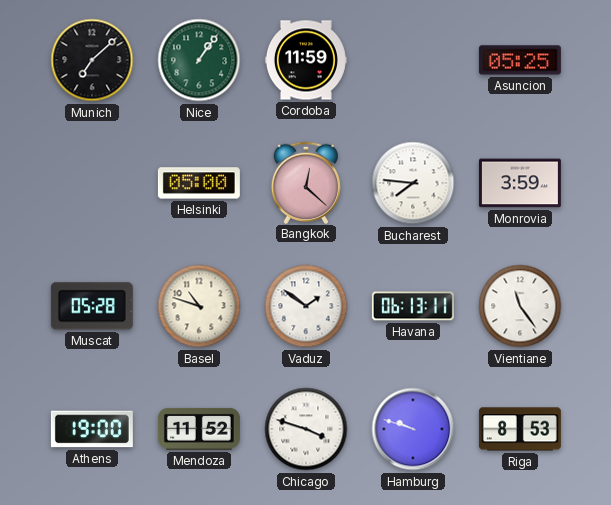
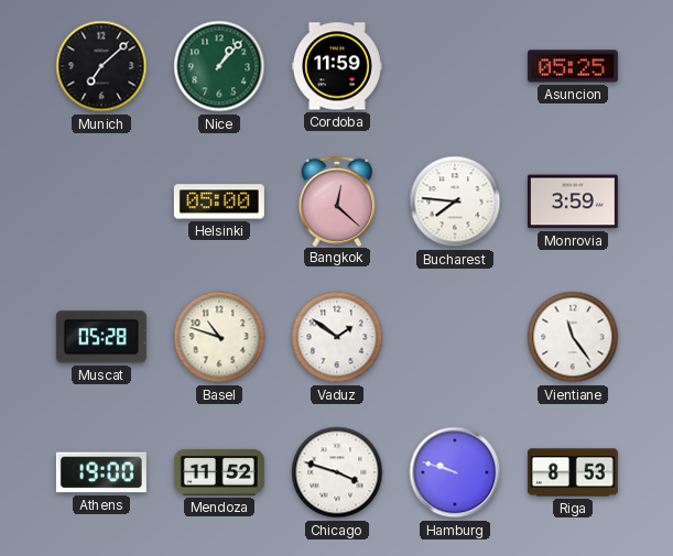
Nice: 1:06 -> 1:07
Havana: 06:13 -> none
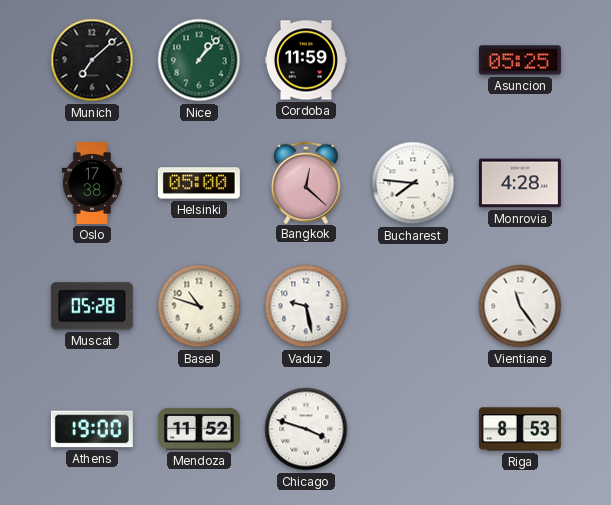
Oslo: none -> 17:38
Monrovia: 3:59 -> 4:28
Vaduz: 1:51 -> 9:28
Hamburg: 9:48 -> none
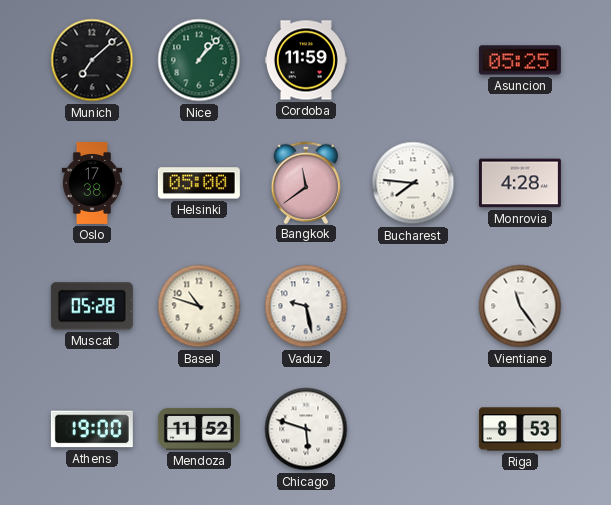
Bangkok: 12:22 -> 11:39
Chicago: 3:48 -> 5:48
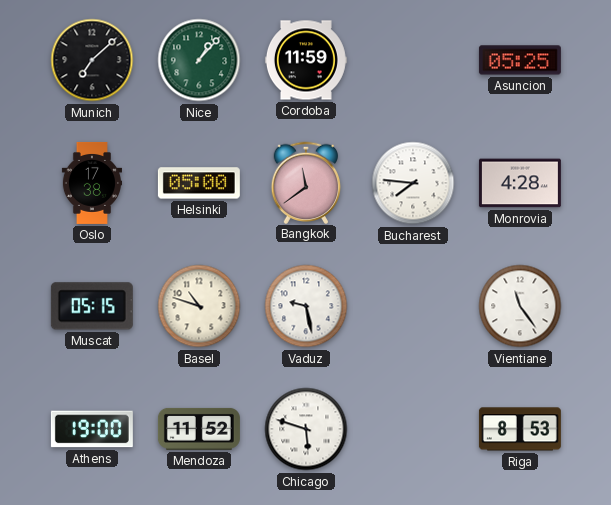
Muscat: 05:28 -> 05:15
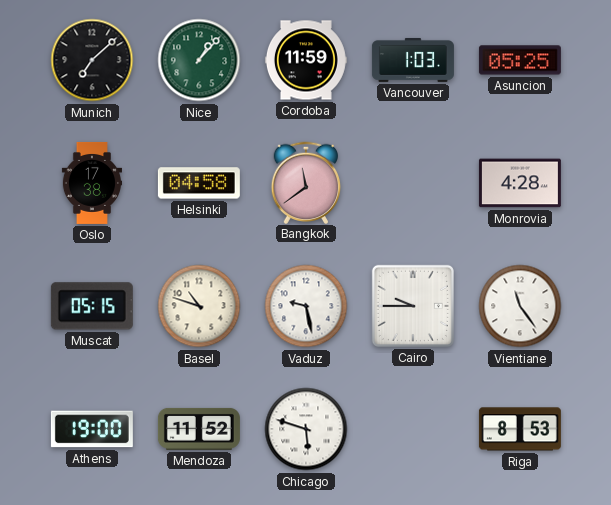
Vancouver: none -> 1:03
Helsinki: 05:00 -> 04:58
Bucharest: 7:46 -> none
Cairo: none -> 9:45
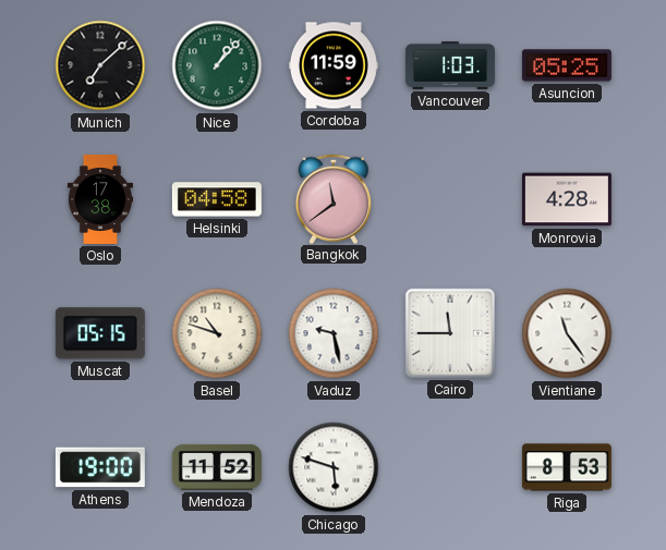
Cairo: 9:45 -> 11:45
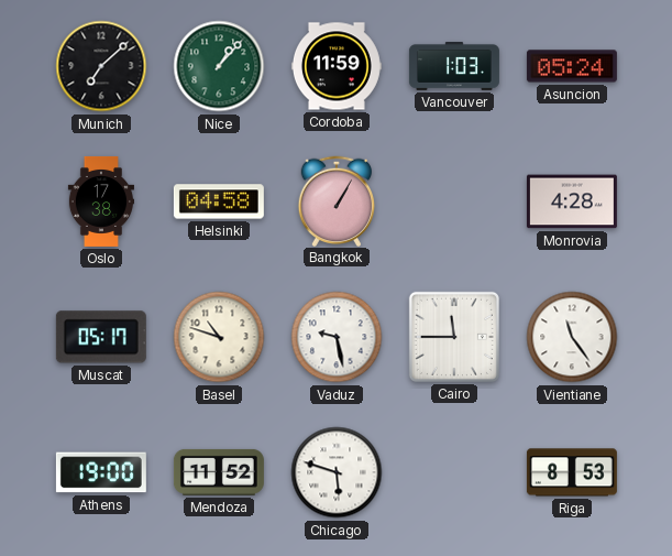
Asuncion: 05:25 -> 05:24
Bangkok: 11:39 -> 1:05
Muscat: 05:15 -> 05:17
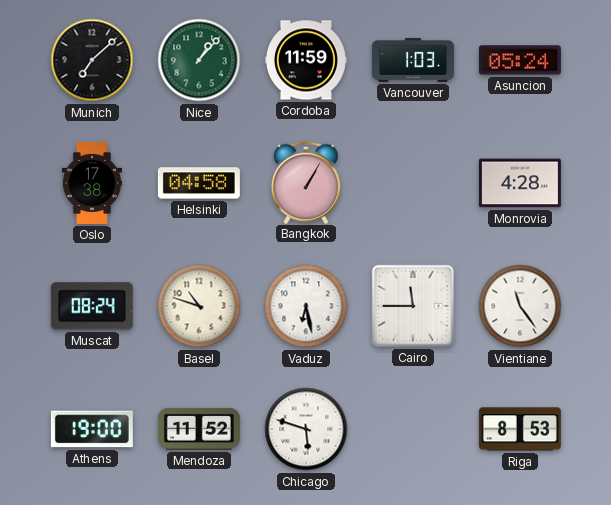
Muscat: 05:17 -> 08:24
Vaduz: 9:28 -> 6:28
